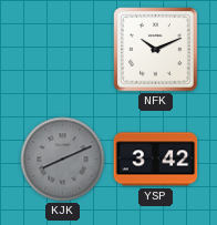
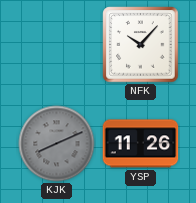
NFK: 10:11 -> 10:07
YSP: 3:42 -> 11:26
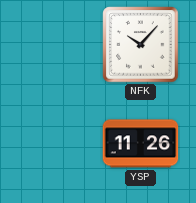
KJK: 8:11 -> none
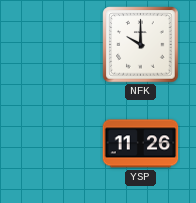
NFK: 10:07 -> 10:00
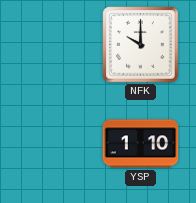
YSP: 11:26 -> 1:10
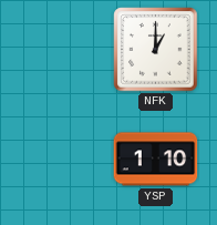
NFK: 10:00 -> 1:00
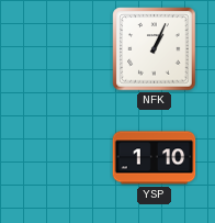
NFK: 1:00 -> 1:04
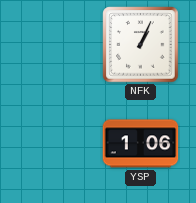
YSP: 1:10 -> 1:06
